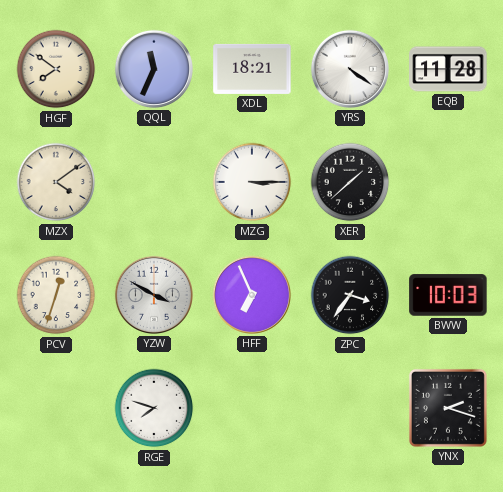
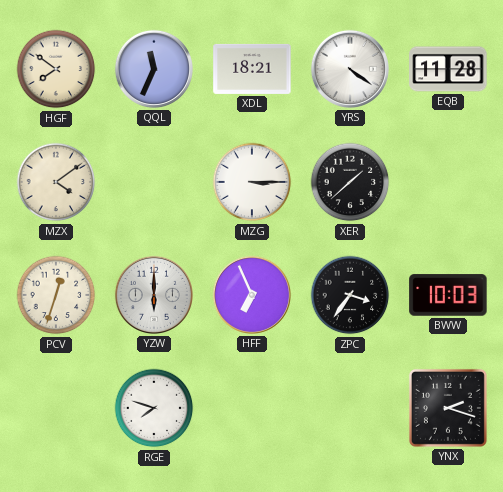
YZW: 3:50 -> 6:00
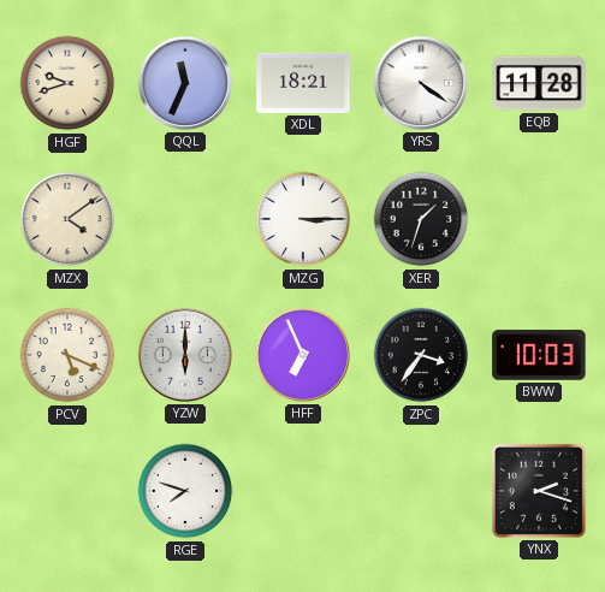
HGF: 7:51 -> 9:42
XER: 1:38 -> 1:33
PCV: 12:33 -> 5:19
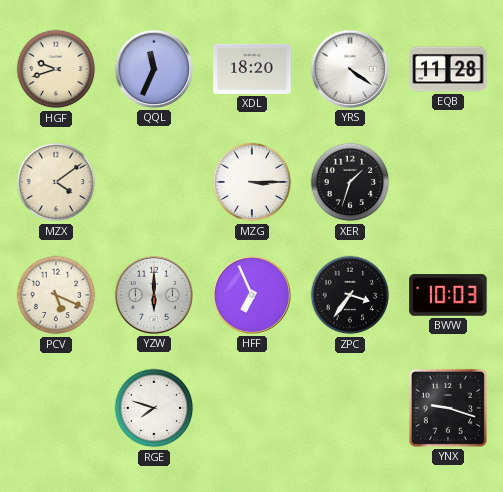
XDL: 18:21 -> 18:20
YNX: 2:18 -> 9:18
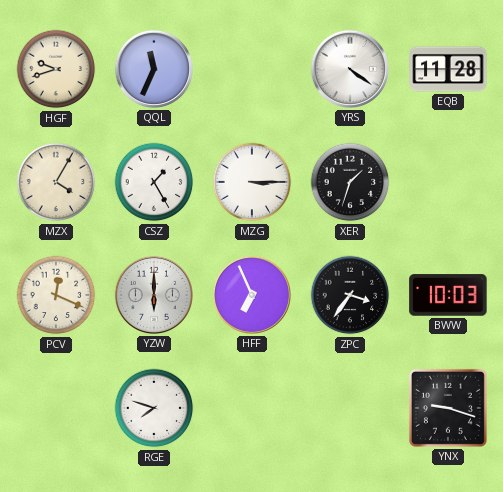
XDL: 18:20 -> none
MZX: 4:09 -> 4:05
CSZ: none -> 1:25
PCV: 5:19 -> 12:19
